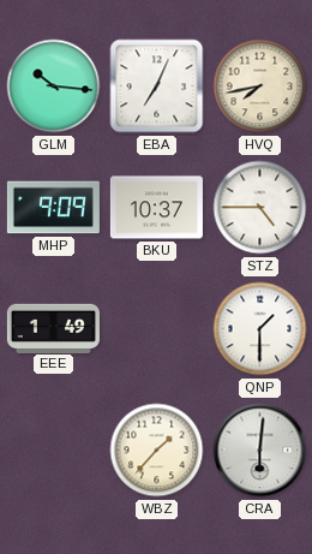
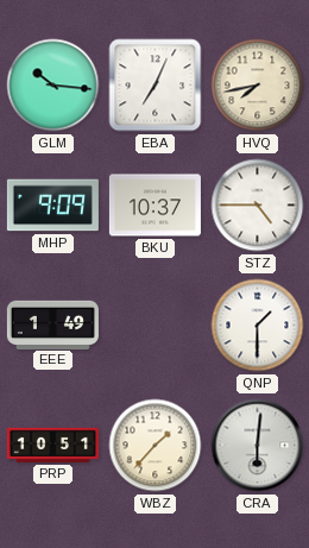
PRP: none -> 10:51
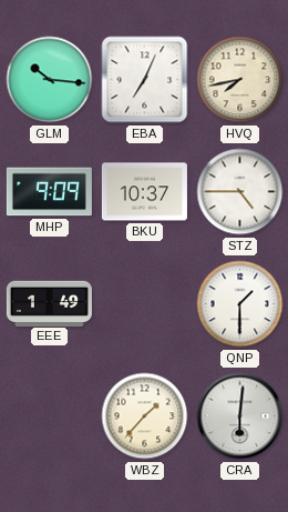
PRP: 10:51 -> none
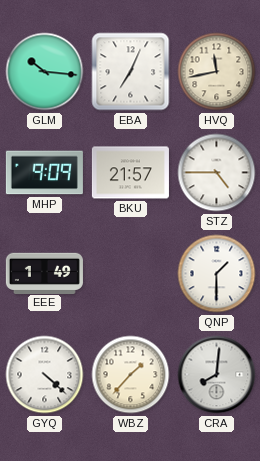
HVQ: 7:43 -> 11:43
BKU: 10:37 -> 21:57
GYQ: none -> 4:22
CRA: 6:01 -> 8:01
